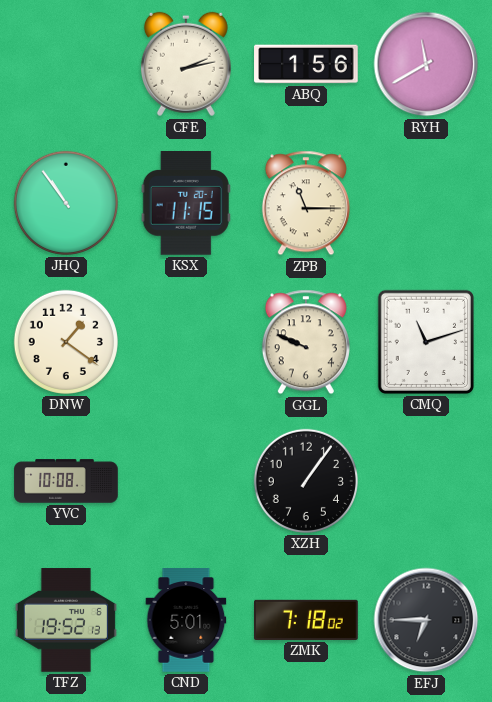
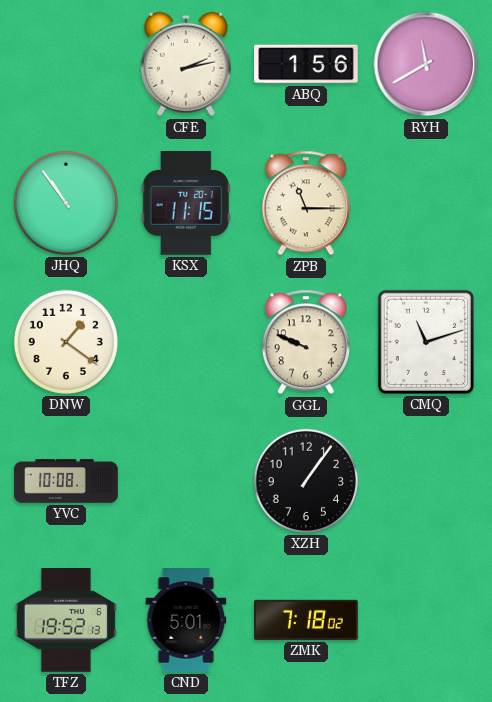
EFJ: 6:45 -> none
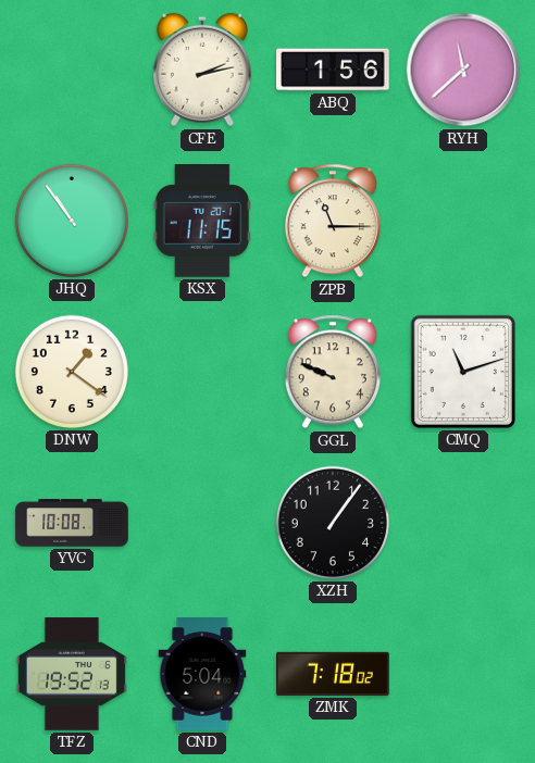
RYH: 11:40 -> 11:38
CND: 5:01 -> 5:04
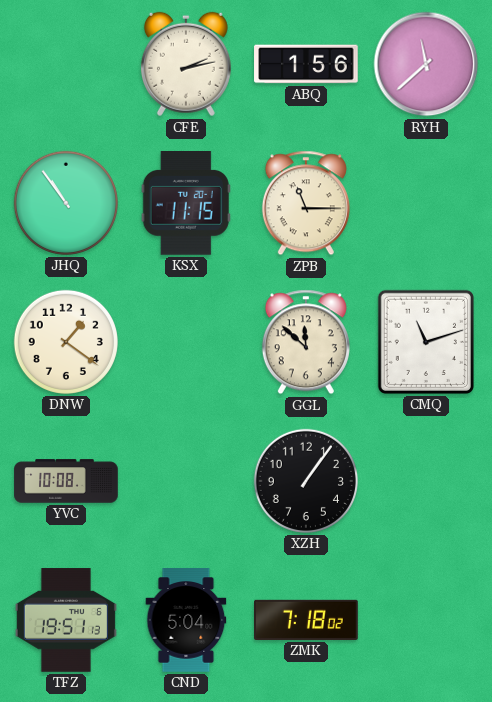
GGL: 9:49 -> 11:52
TFZ: 19:52 -> 19:51
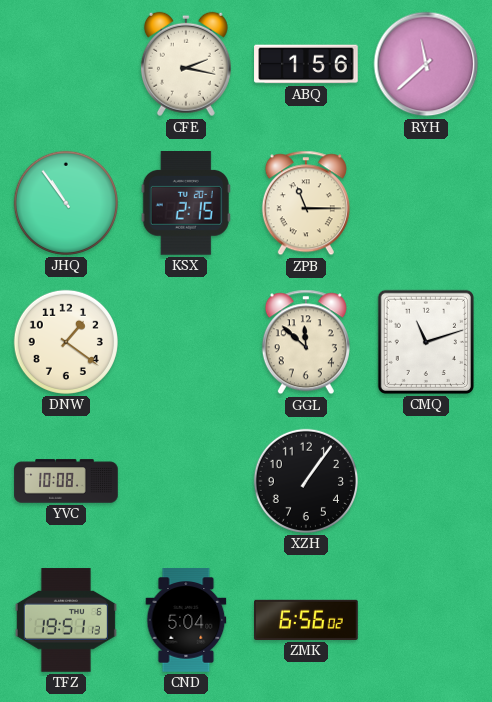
CFE: 2:13 -> 2:17
KSX: 11:15 -> 2:15
ZMK: 7:18 -> 6:56
